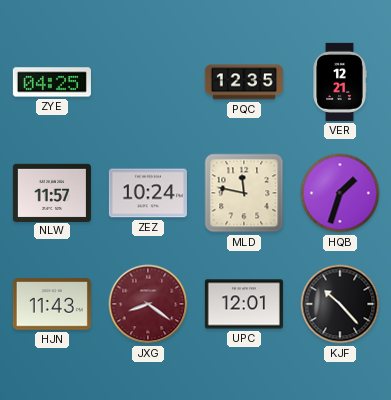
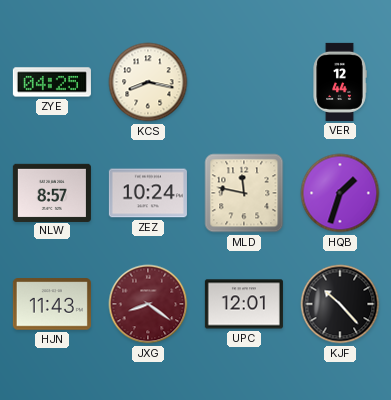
KCS: none -> 8:17
PQC: 12:35 -> none
VER: 12:21 -> 12:44
NLW: 11:57 -> 8:57
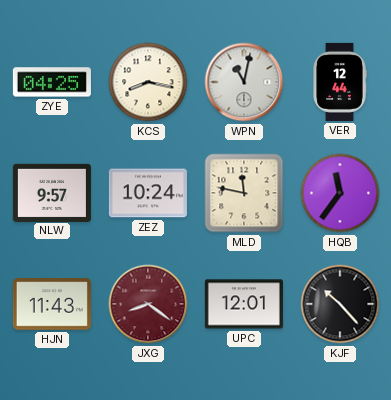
WPN: none -> 11:02
NLW: 8:57 -> 9:57
HQB: 1:33 -> 11:36
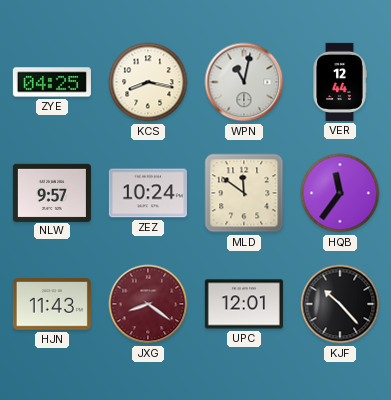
MLD: 11:47 -> 11:51
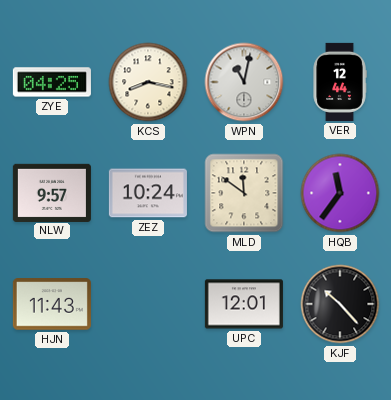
JXG: 8:21 -> none
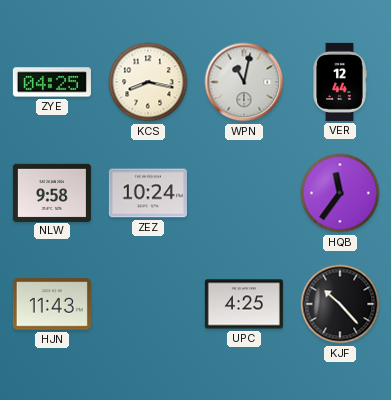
NLW: 9:57 -> 9:58
MLD: 11:51 -> none
UPC: 12:01 -> 4:25
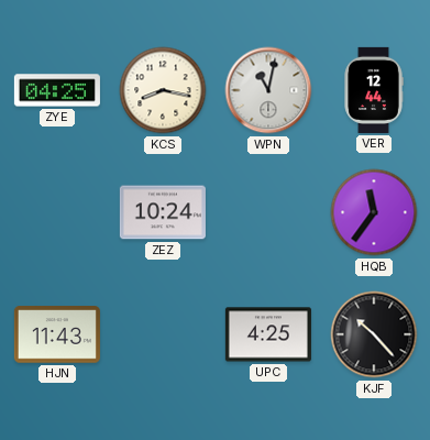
NLW: 9:58 -> none
